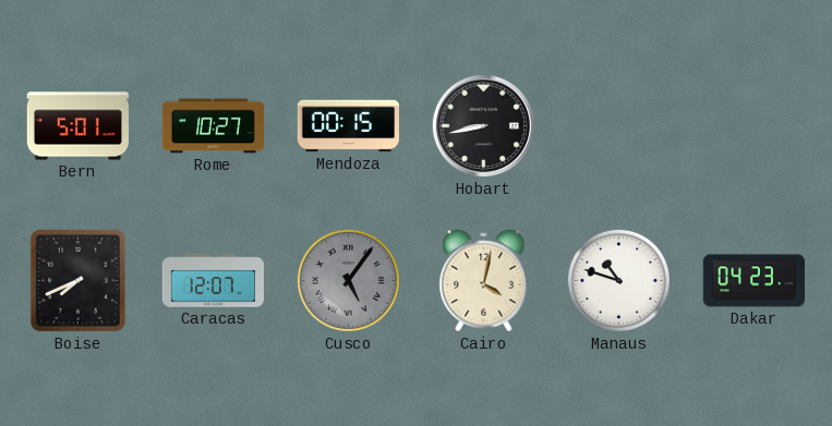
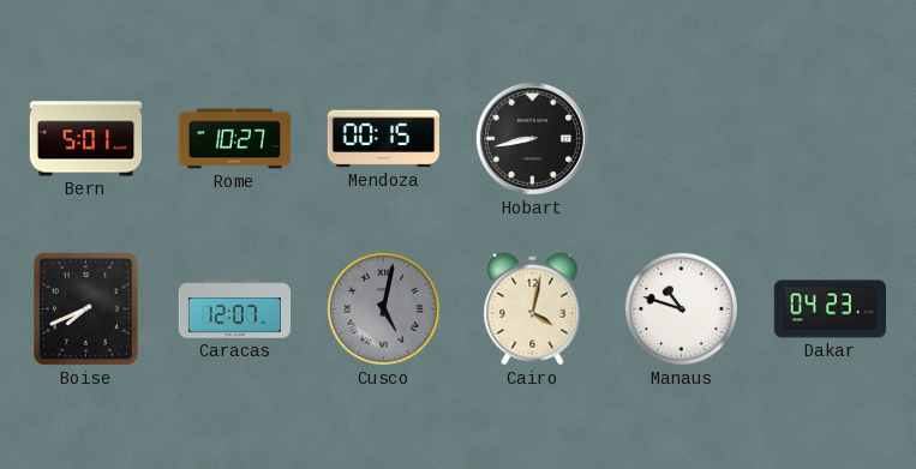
Cusco: 5:06 -> 5:02
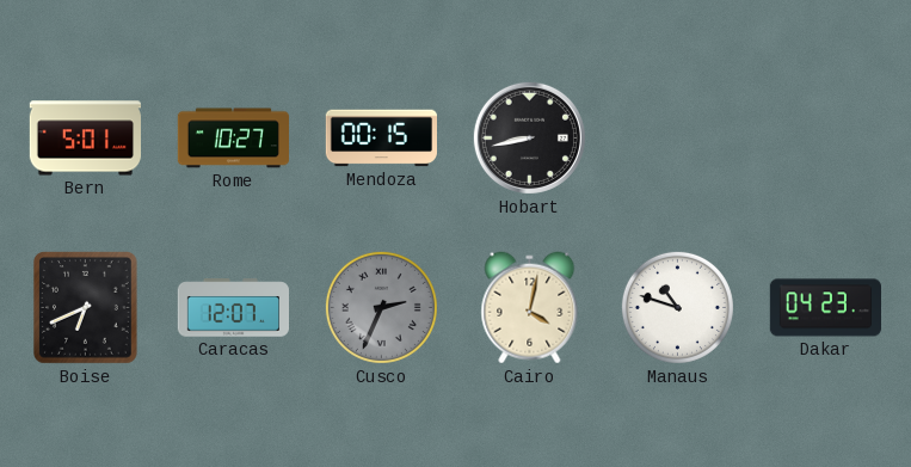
Boise: 7:41 -> 6:41
Cusco: 5:02 -> 2:34
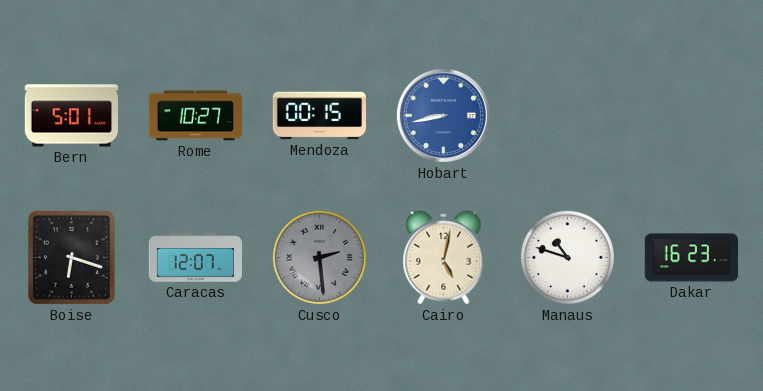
Hobart dial: black -> blue
Boise: 6:41 -> 6:18
Cusco: 2:34 -> 2:29
Cairo: 4:02 -> 5:02
Dakar: 04:23 -> 16:23
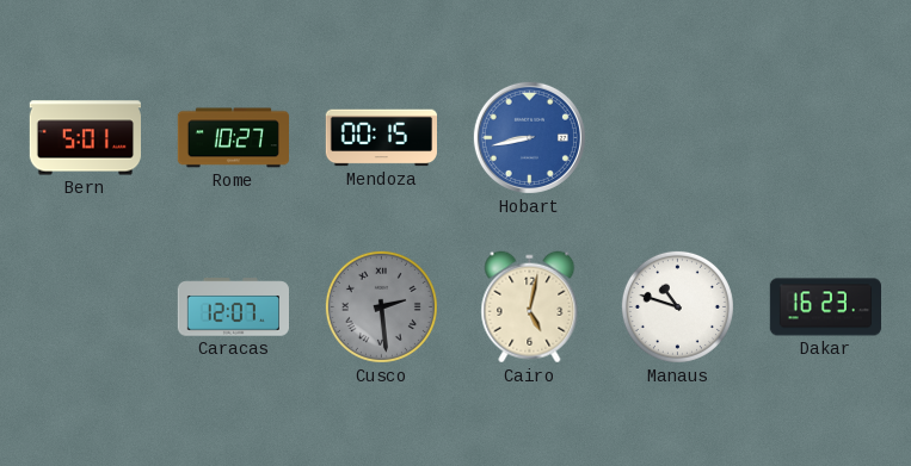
Boise: 6:18 -> none
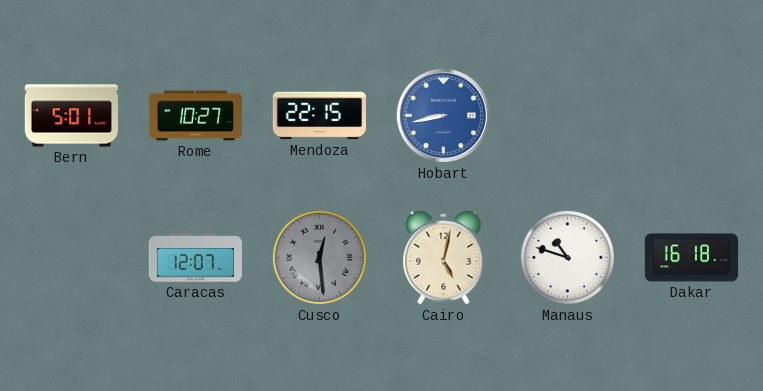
Mendoza: 00:15 -> 22:15
Cusco: 2:29 -> 12:29
Dakar: 16:23 -> 16:18
